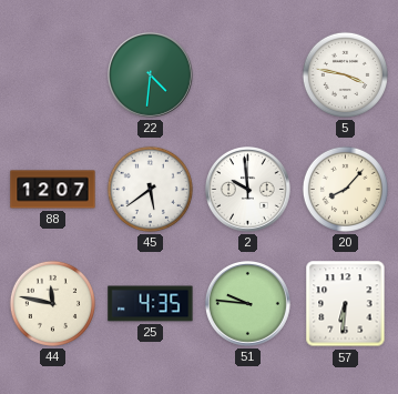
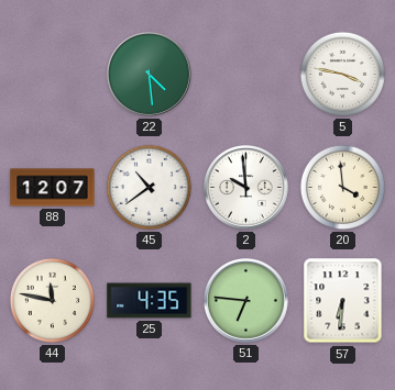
22: 4:31 -> 4:29
45: 5:39 -> 10:39
20: 8:07 -> 3:59
51: 9:46 -> 6:46
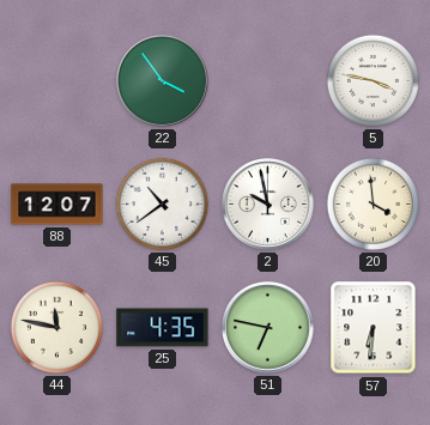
22: 4:29 -> 3:54
2: 9:59 -> 9:58
51: 6:46 -> 6:47
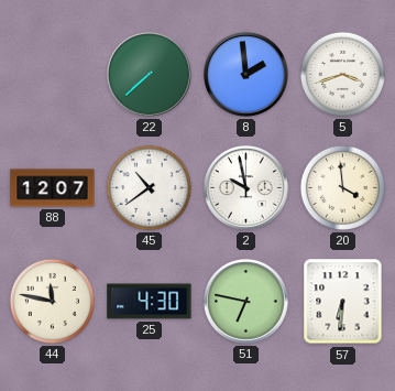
22: 3:54 -> 7:38
8: none -> 1:59
5: 3:47 -> 3:42
25: 4:35 -> 4:30
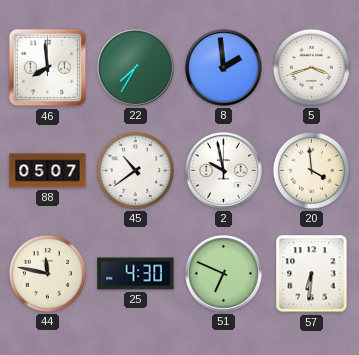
46: none -> 7:59
22: 7:38 -> 7:35
88: 12:07 -> 05:07
51: 6:47 -> 6:49
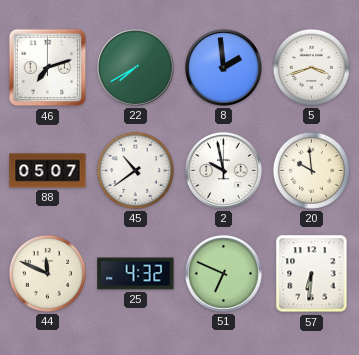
46: 7:59 -> 7:12
22: 7:35 -> 7:40
20: 3:59 -> 9:59
44: 11:47 -> 11:49
25: 4:30 -> 4:32
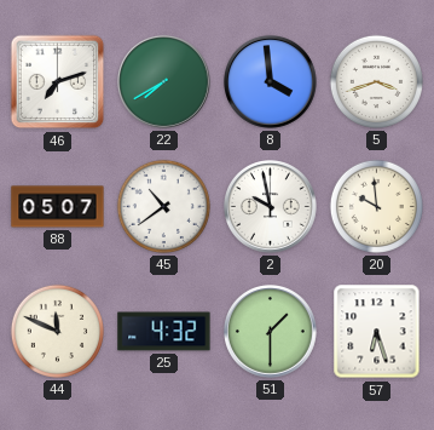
8: 1:59 -> 3:59
51: 6:49 -> 1:30
57: 6:31 -> 6:27
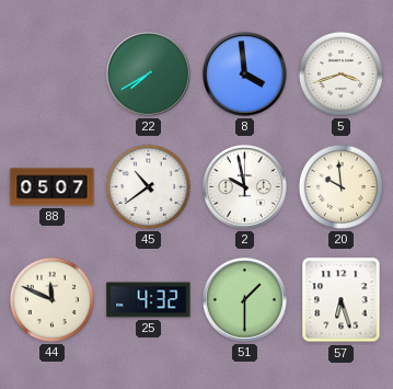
46: 7:12 -> none
